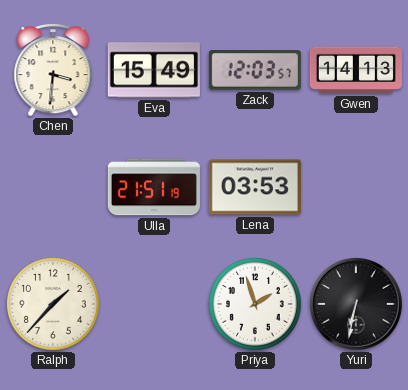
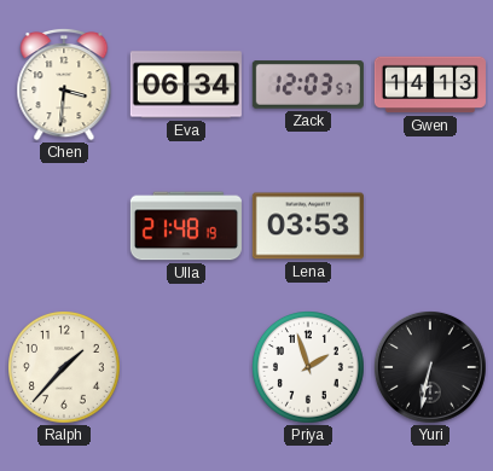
Eva: 15:49 -> 06:34
Ulla: 21:51 -> 21:48
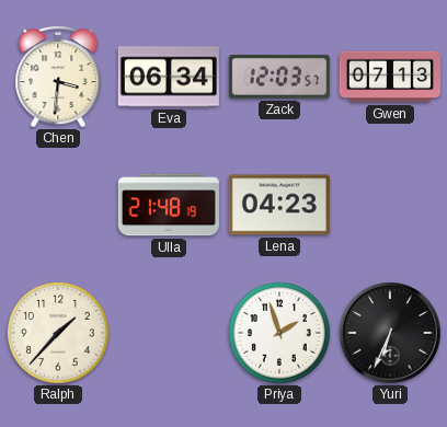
Gwen: 14:13 -> 07:13
Lena: 03:53 -> 04:23
Yuri: 6:32 -> 6:34
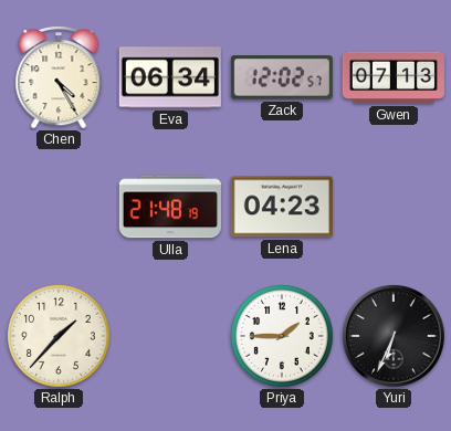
Chen: 3:31 -> 4:25
Zack: 12:03 -> 12:02
Priya: 1:57 -> 1:45
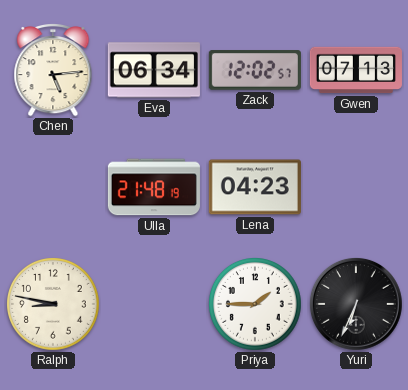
Chen: 4:25 -> 5:14
Ralph: 1:37 -> 8:47
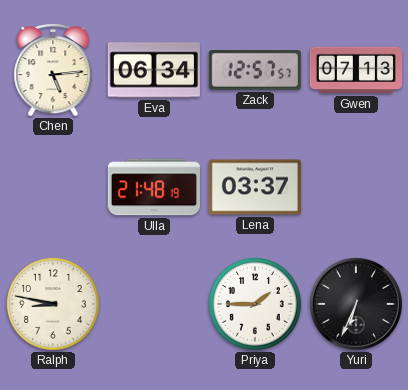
Zack: 12:02 -> 12:57
Lena: 04:23 -> 03:37
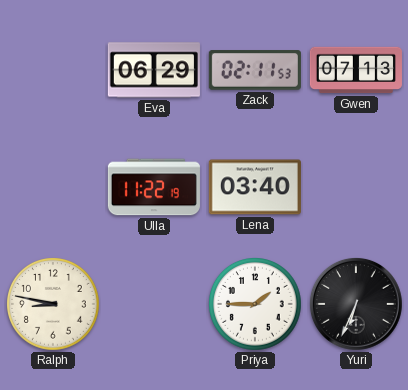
Chen: 5:14 -> none
Eva: 06:34 -> 06:29
Zack: 12:57 -> 02:11
Ulla: 21:48 -> 11:22
Lena: 03:37 -> 03:40
